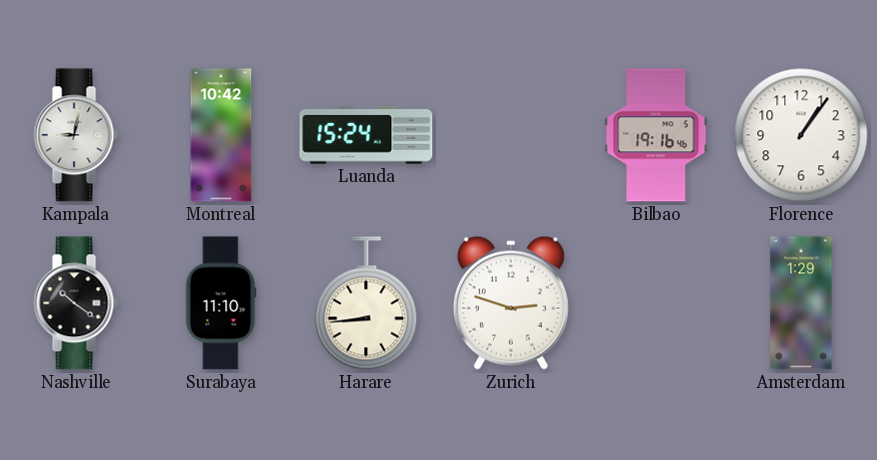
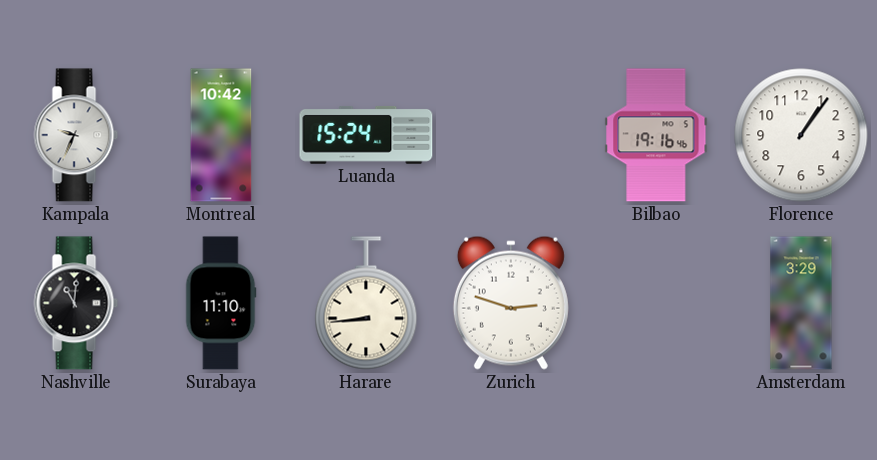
Kampala: 9:02 -> 9:34
Nashville: 10:21 -> 11:01
Amsterdam: 1:29 -> 3:29
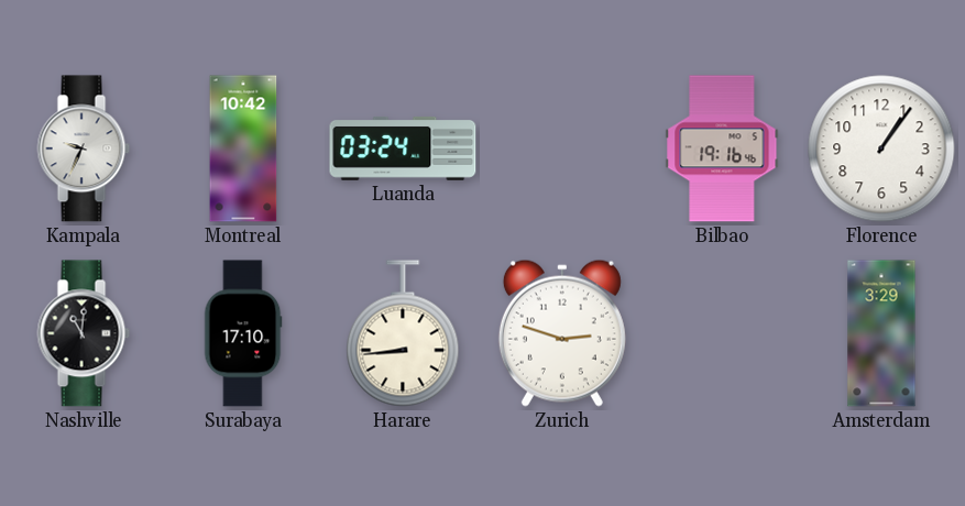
Luanda: 15:24 -> 03:24
Surabaya: 11:10 -> 17:10
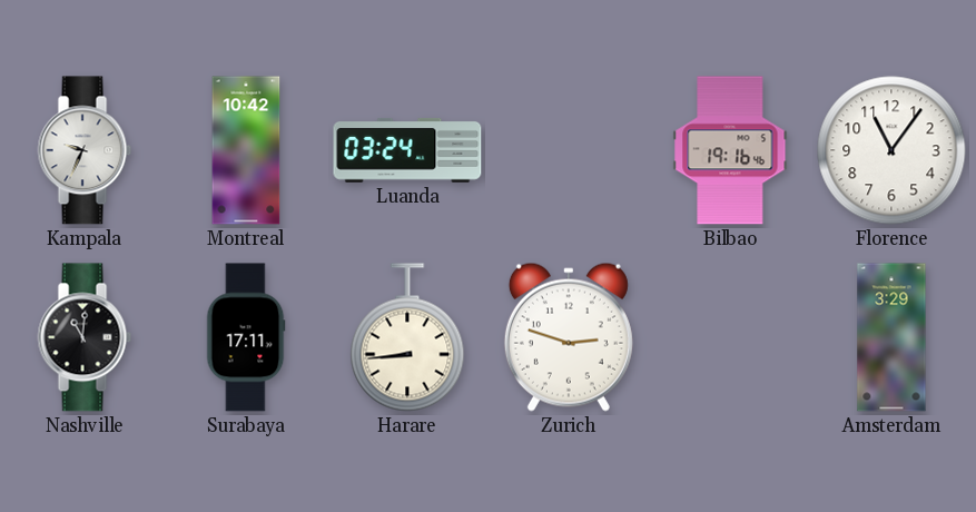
Florence: 1:06 -> 11:06
Surabaya: 17:10 -> 17:11
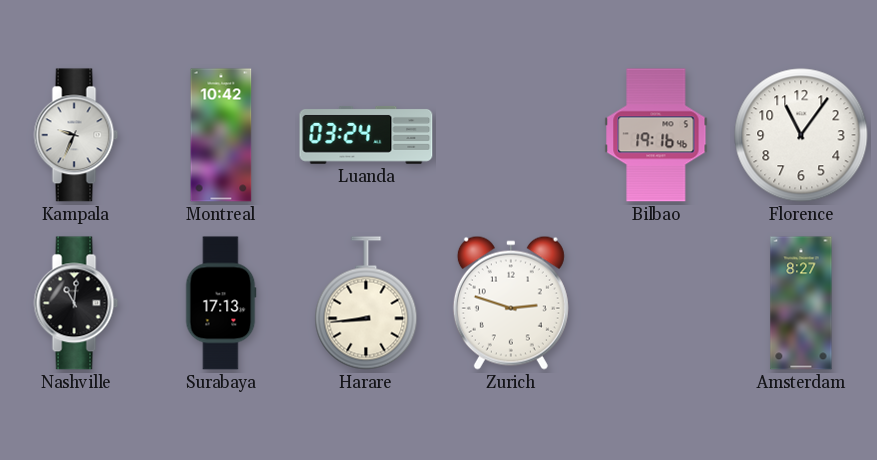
Surabaya: 17:11 -> 17:13
Amsterdam: 3:29 -> 8:27
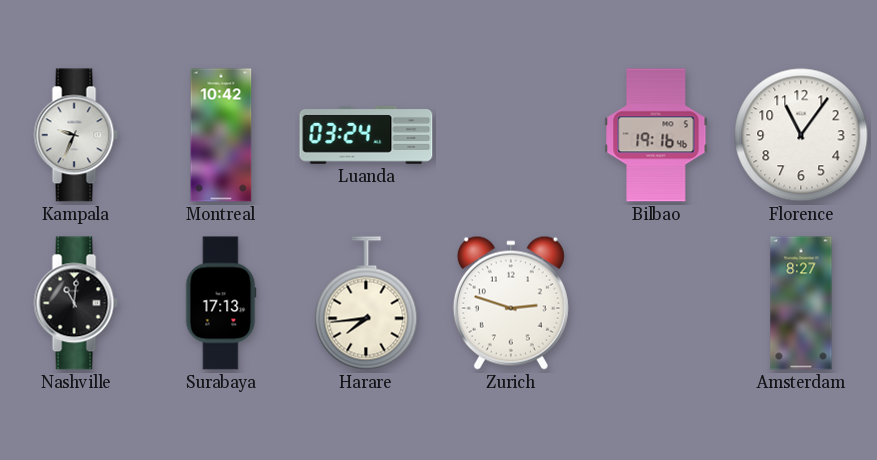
Harare: 8:44 -> 7:44
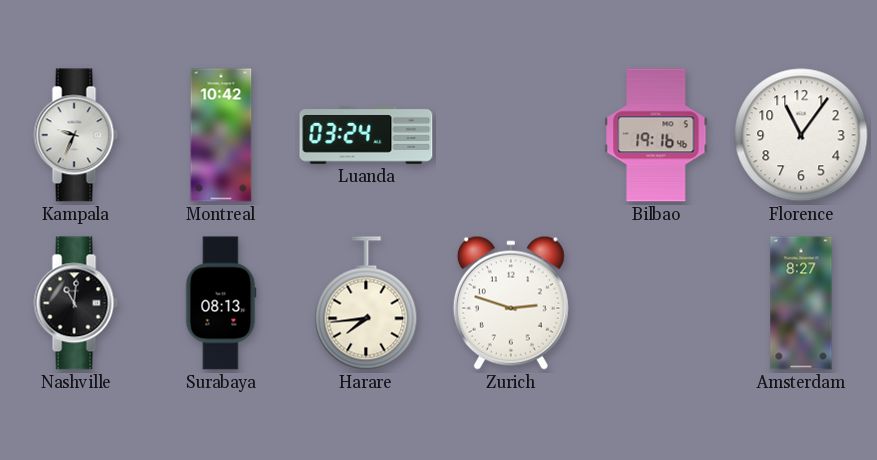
Surabaya: 17:13 -> 08:13
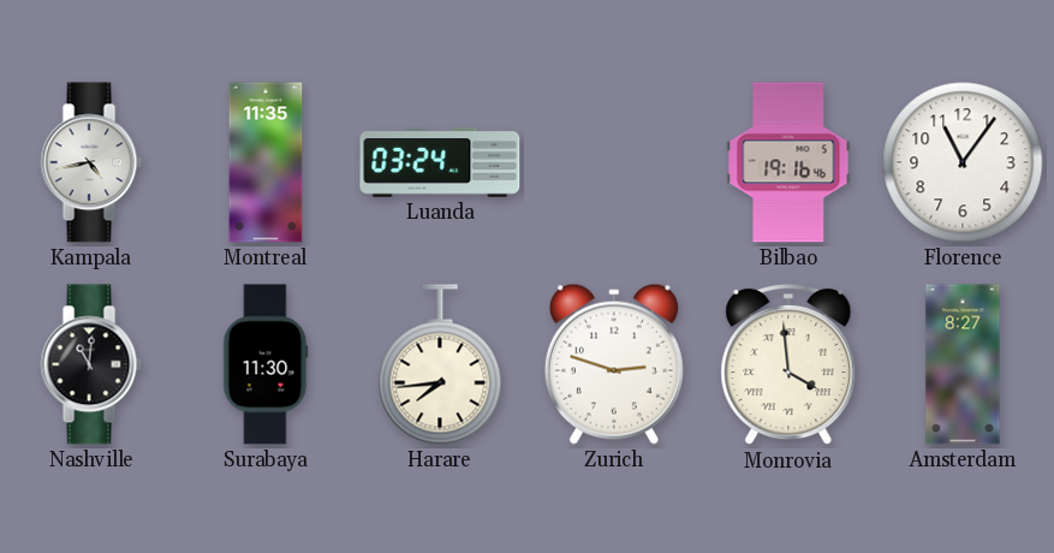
Kampala: 9:34 -> 4:43
Montreal: 10:42 -> 11:35
Surabaya: 08:13 -> 11:30
Monrovia: none -> 3:59
